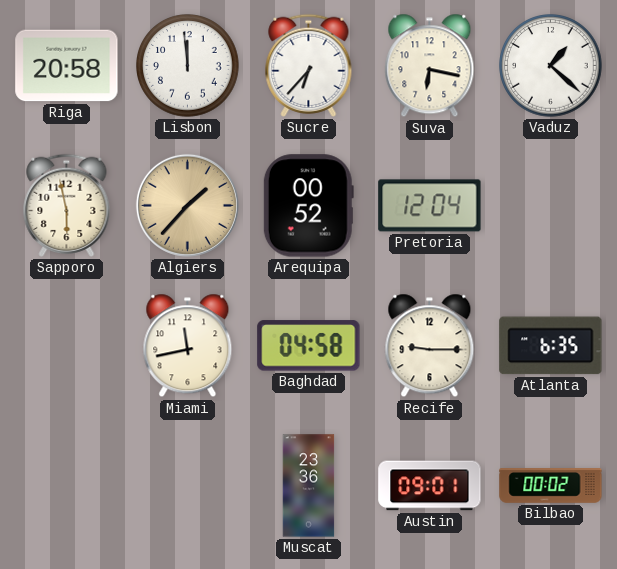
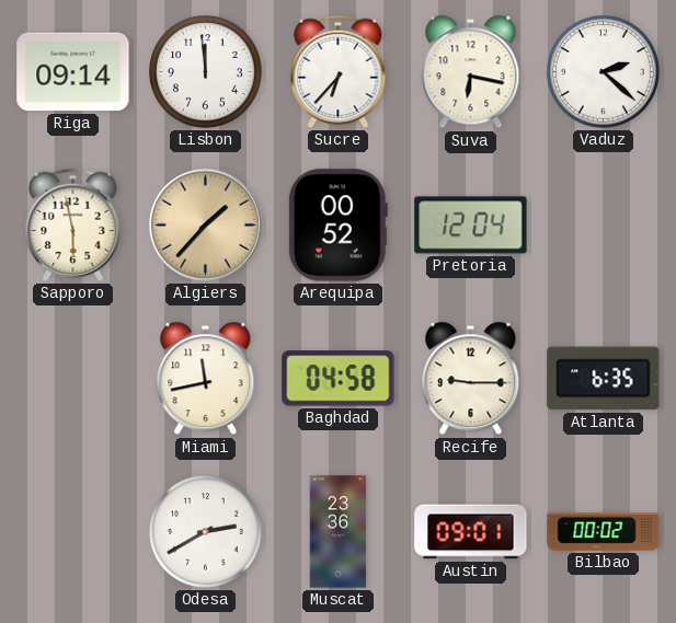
Riga: 20:58 -> 09:14
Vaduz: 1:22 -> 2:22
Odesa: none -> 2:40
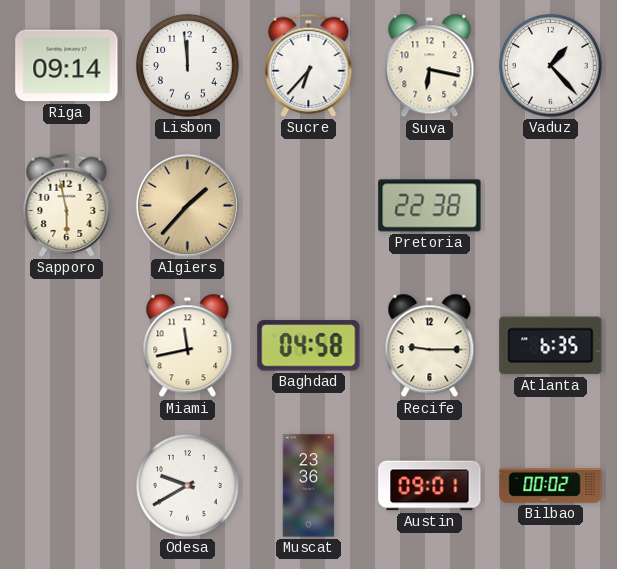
Vaduz: 2:22 -> 1:23
Arequipa: 00:52 -> none
Pretoria: 12:04 -> 22:38
Odesa: 2:40 -> 9:40
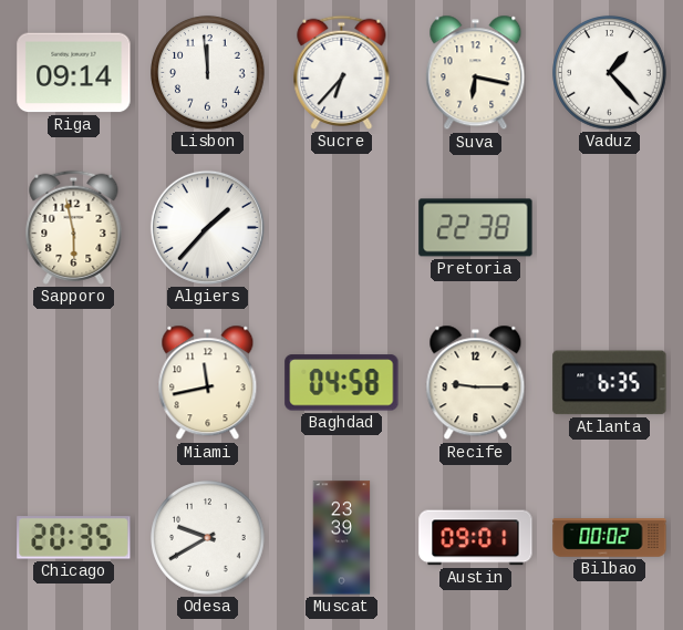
Algiers dial: champagne -> white
Chicago: none -> 20:35
Muscat: 23:36 -> 23:39
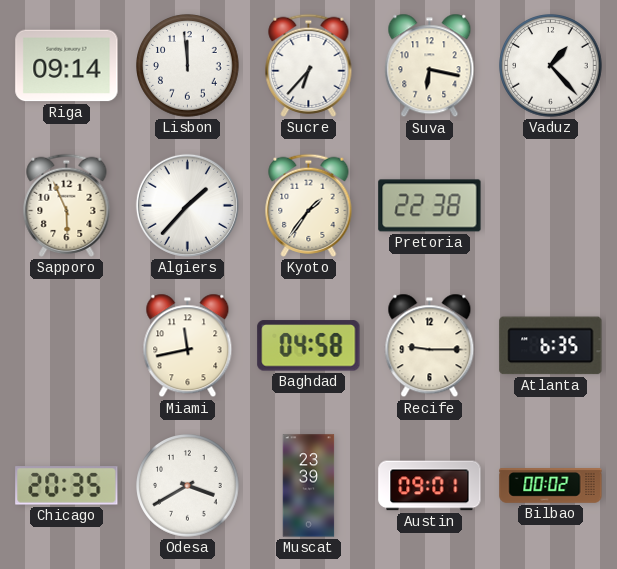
Sapporo: 5:58 -> 5:56
Kyoto: none -> 1:36
Odesa: 9:40 -> 3:40
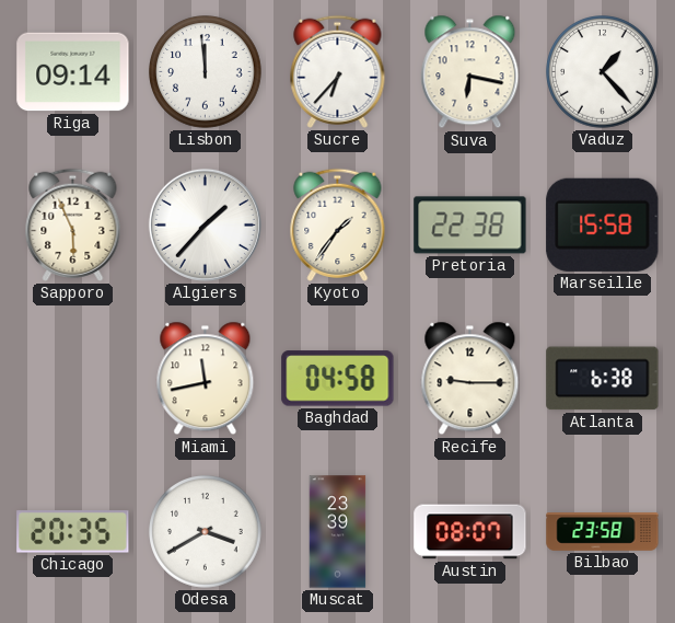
Marseille: none -> 15:58
Atlanta: 6:35 -> 6:38
Austin: 09:01 -> 08:07
Bilbao: 00:02 -> 23:58
